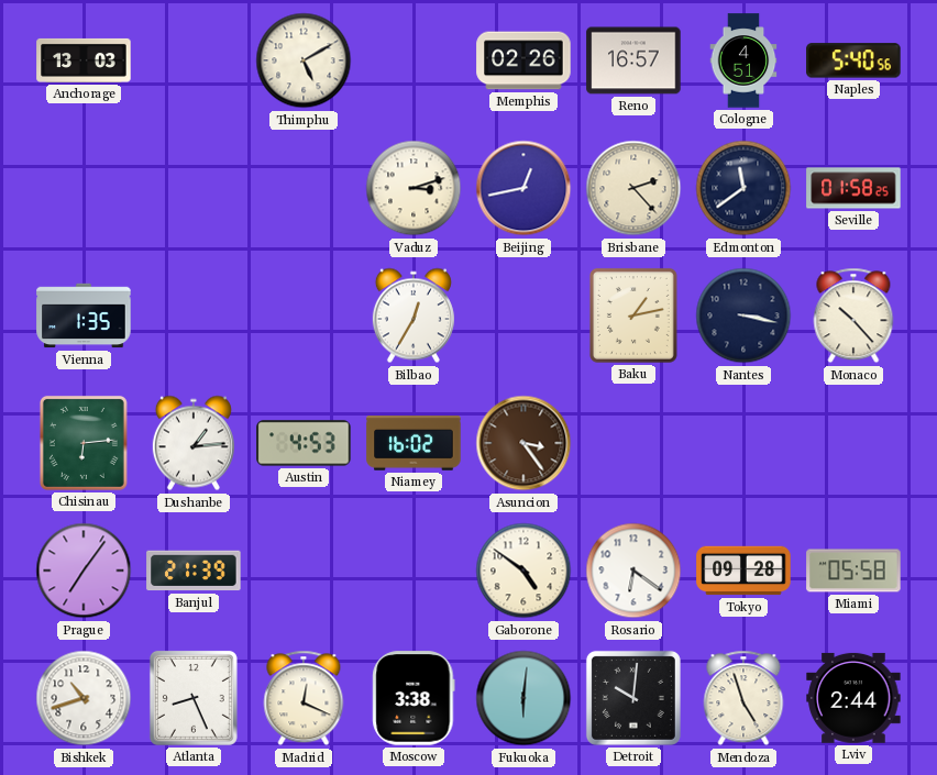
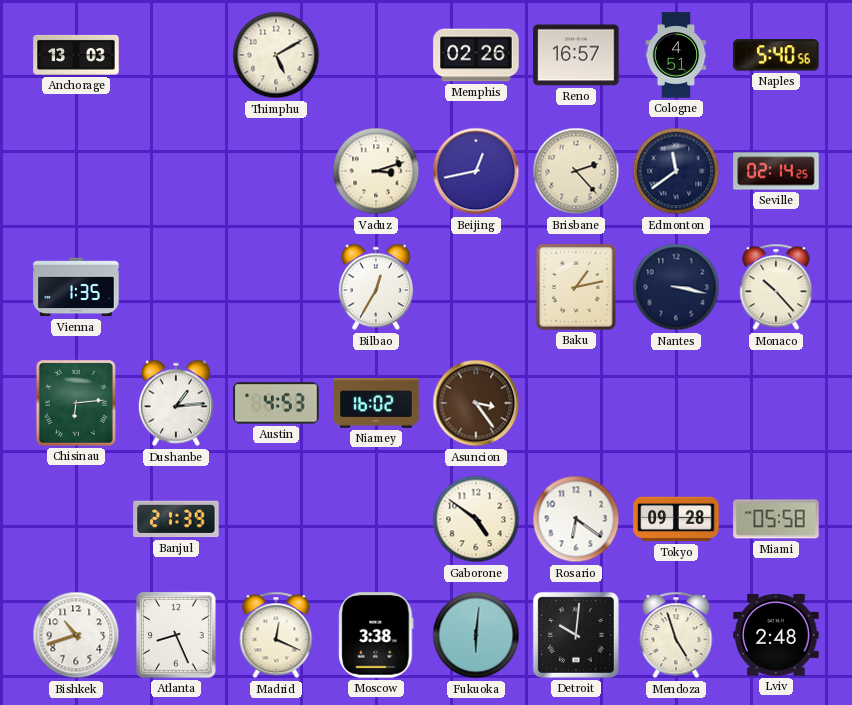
Seville: 01:58 -> 02:14
Prague: 7:06 -> none
Lviv: 2:44 -> 2:48
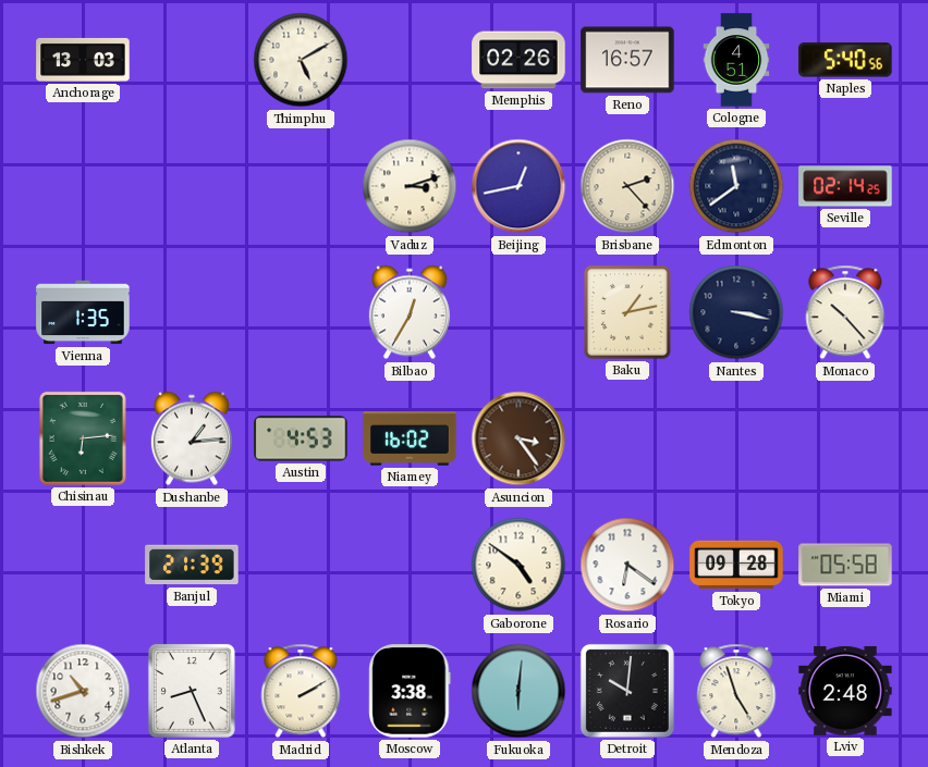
Madrid: 12:19 -> 2:10
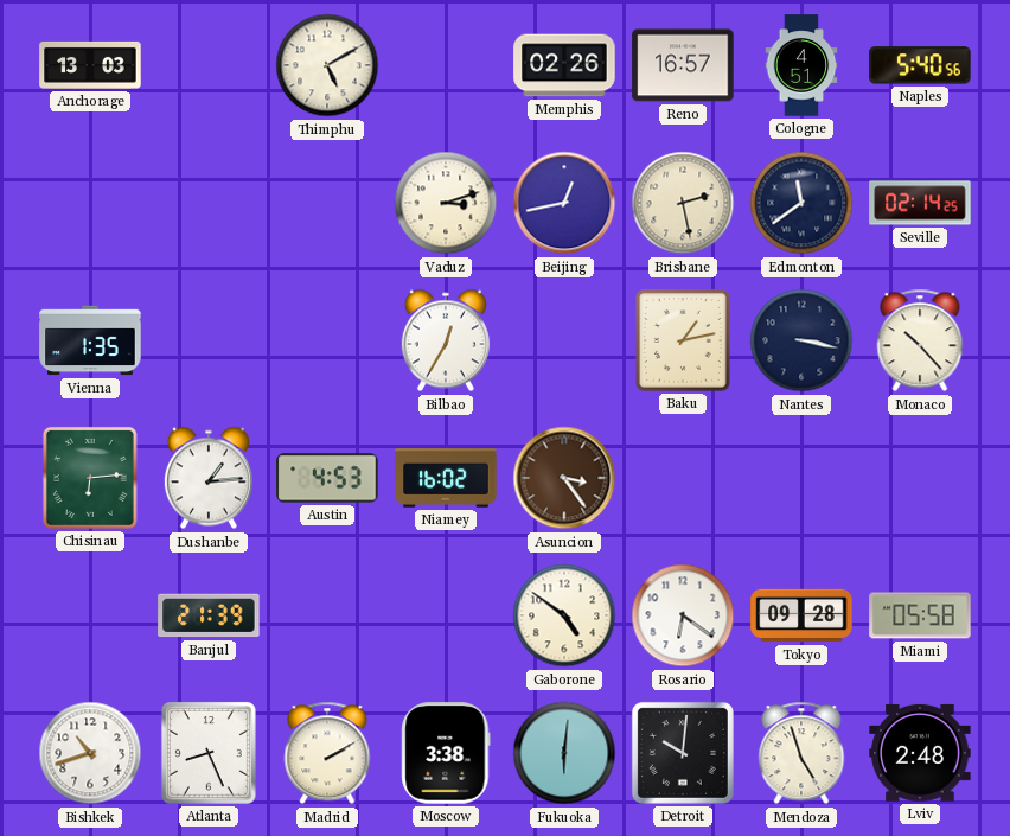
Brisbane: 2:23 -> 2:28
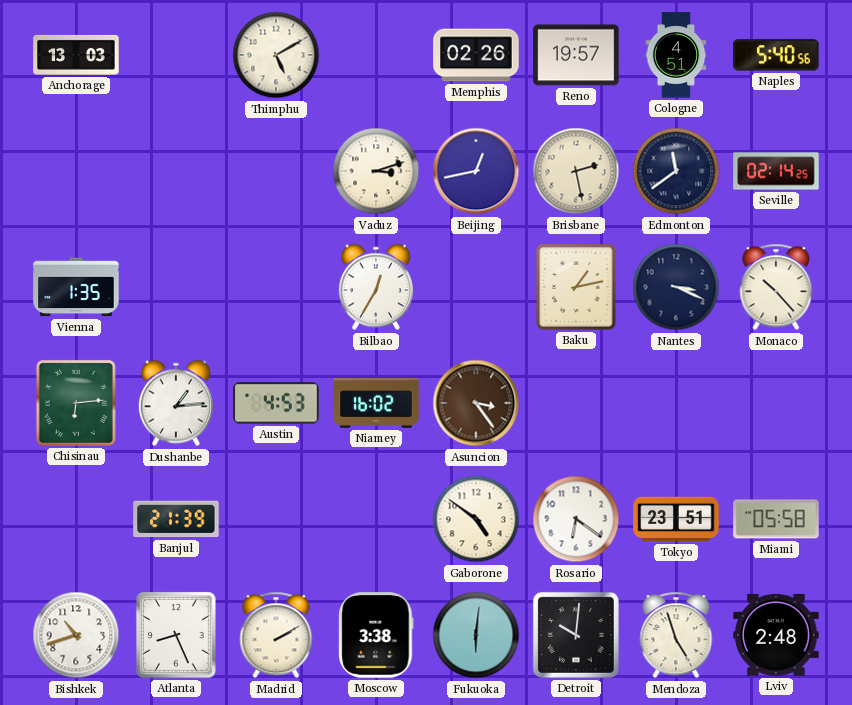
Reno: 16:57 -> 19:57
Nantes: 3:17 -> 3:19
Tokyo: 09:28 -> 23:51
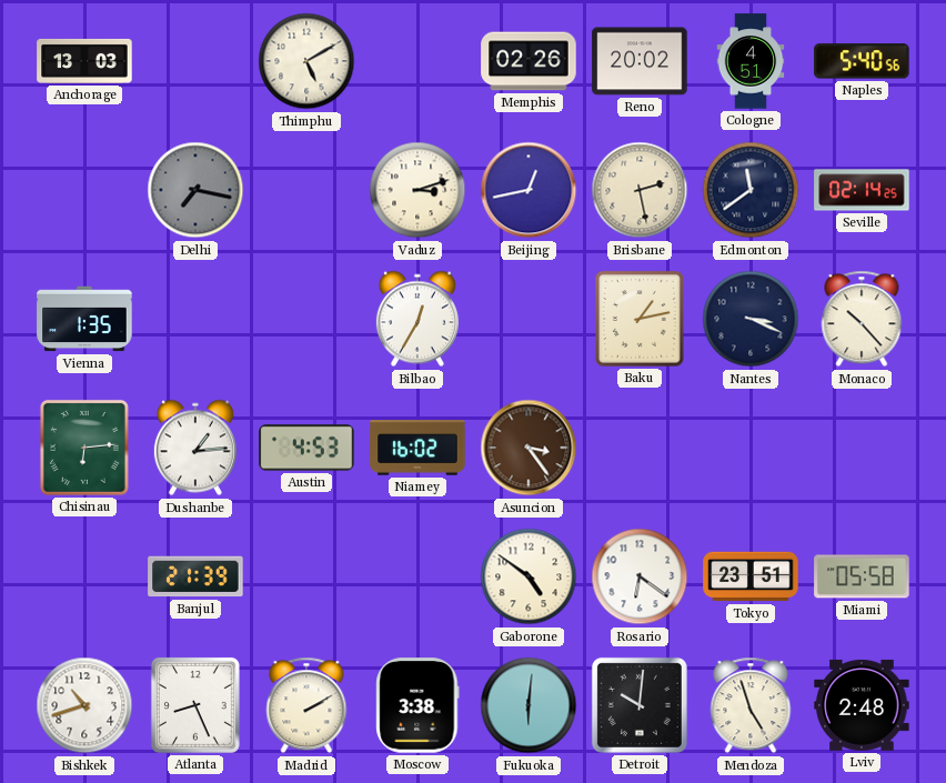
Reno: 19:57 -> 20:02
Delhi: none -> 7:17
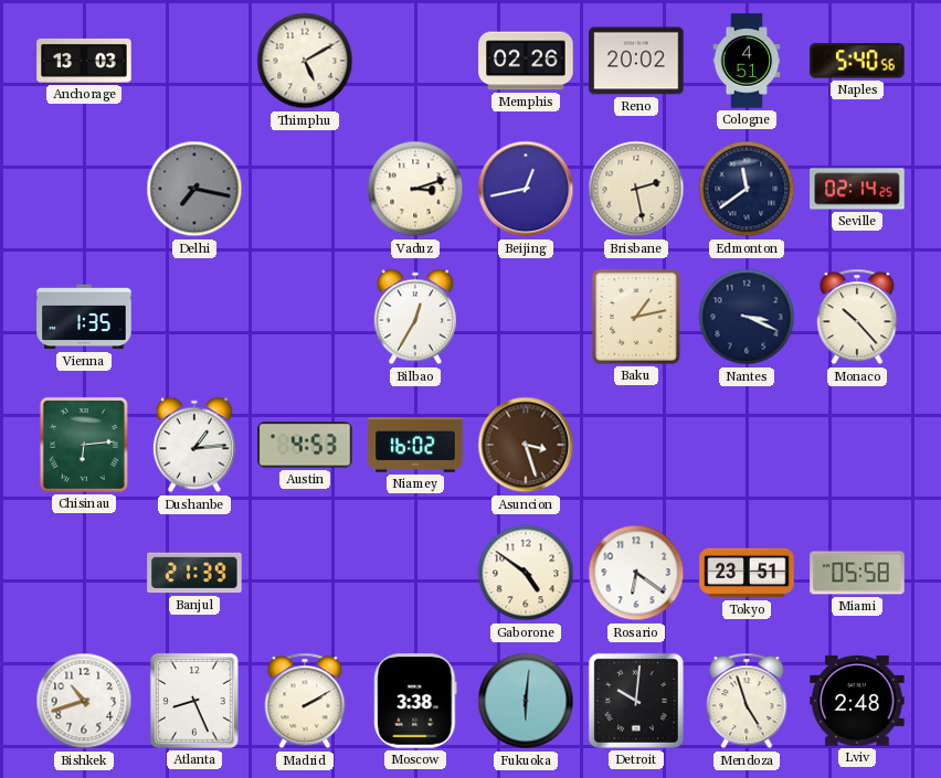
Asuncion: 3:24 -> 3:27
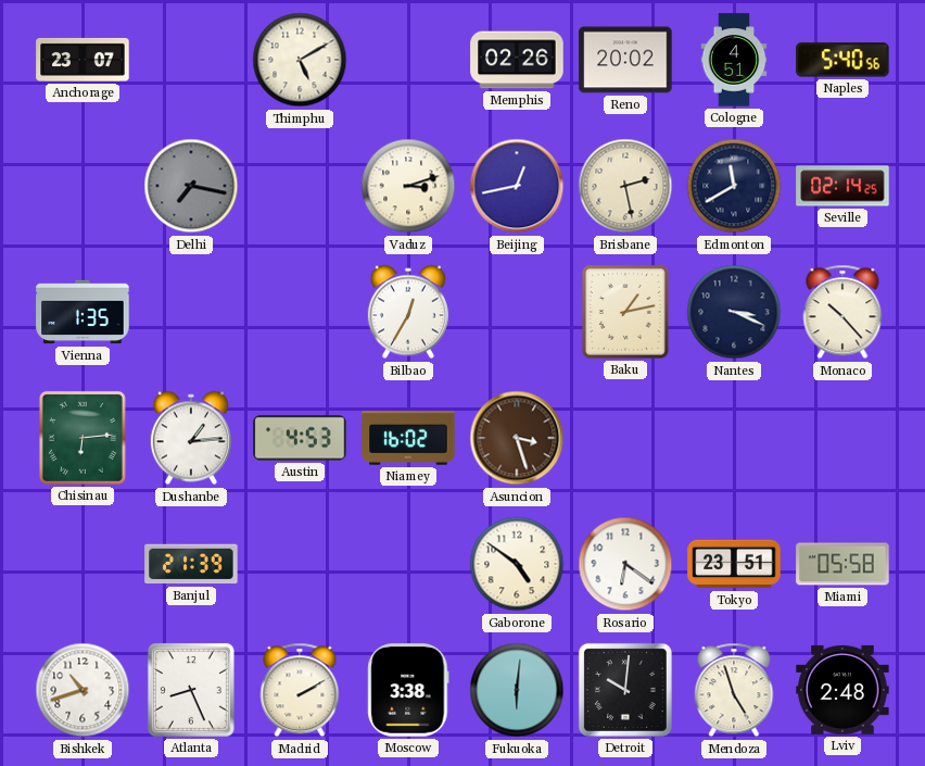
Anchorage: 13:03 -> 23:07
Edmonton: 11:39 -> 11:40
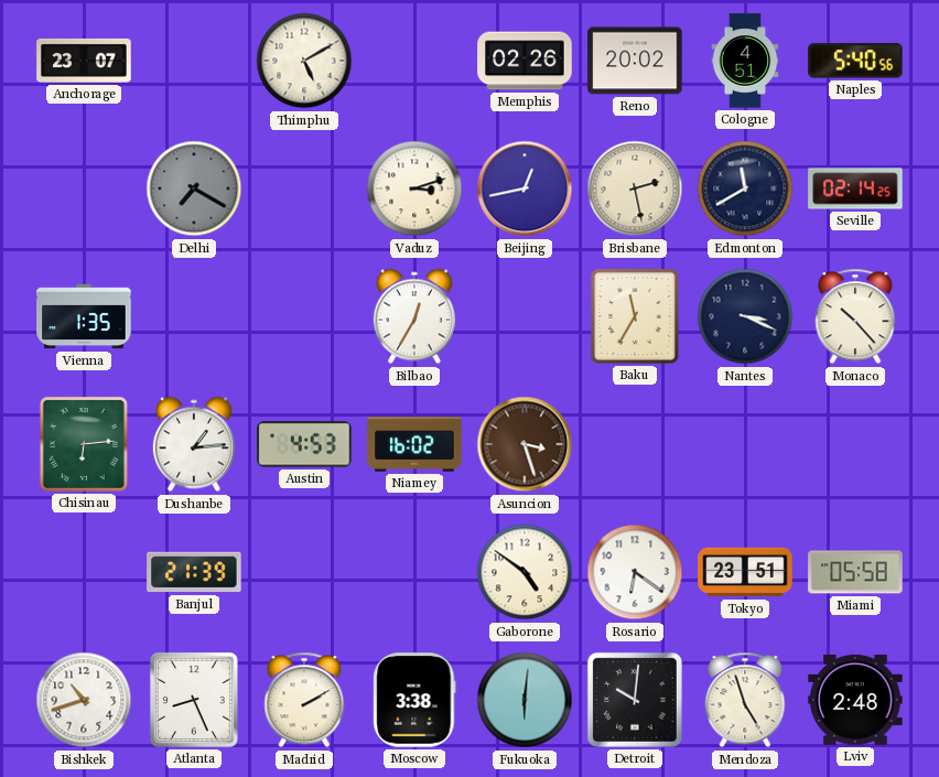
Delhi: 7:17 -> 7:20
Baku: 1:13 -> 11:35
